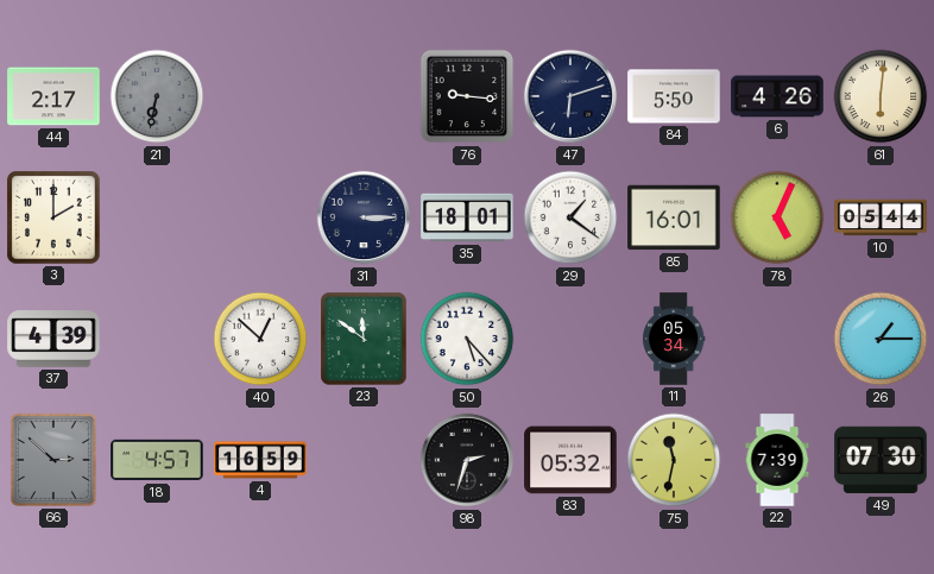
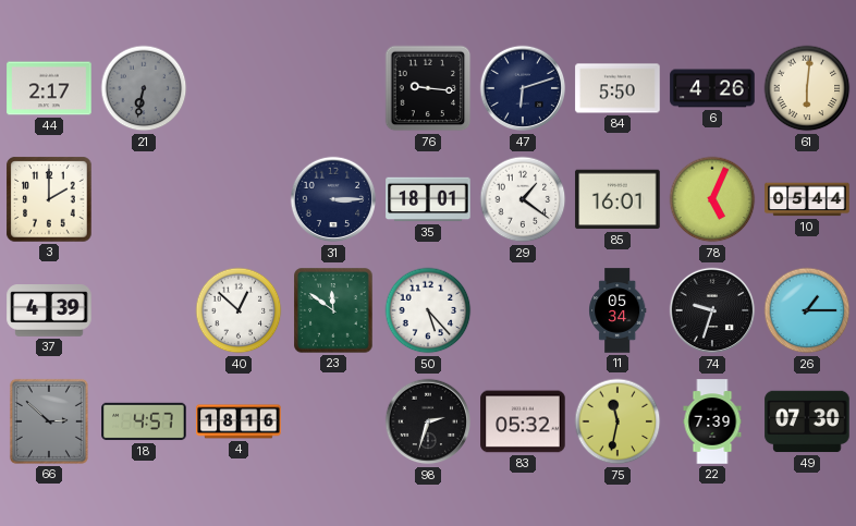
74: none -> 9:33
4: 16:59 -> 18:16
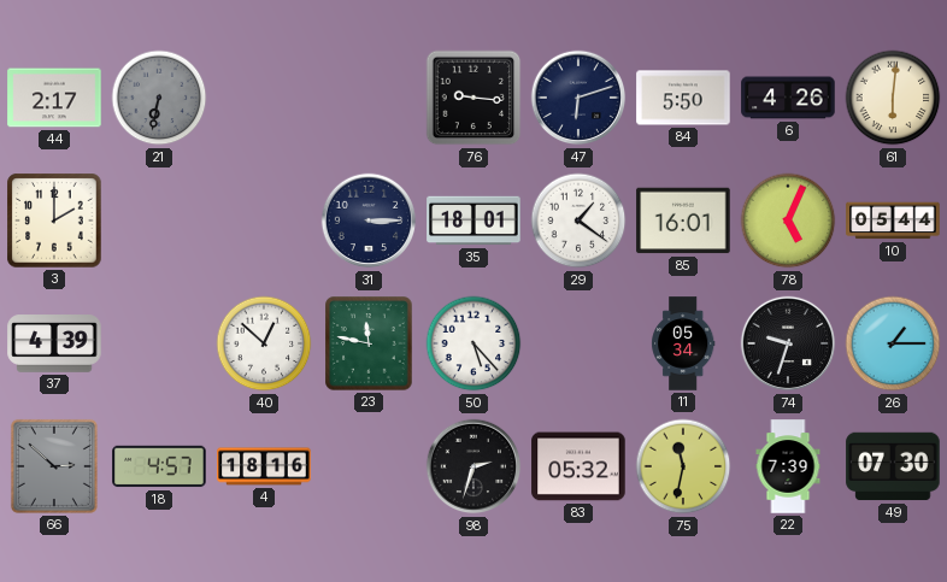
23: 11:51 -> 11:47
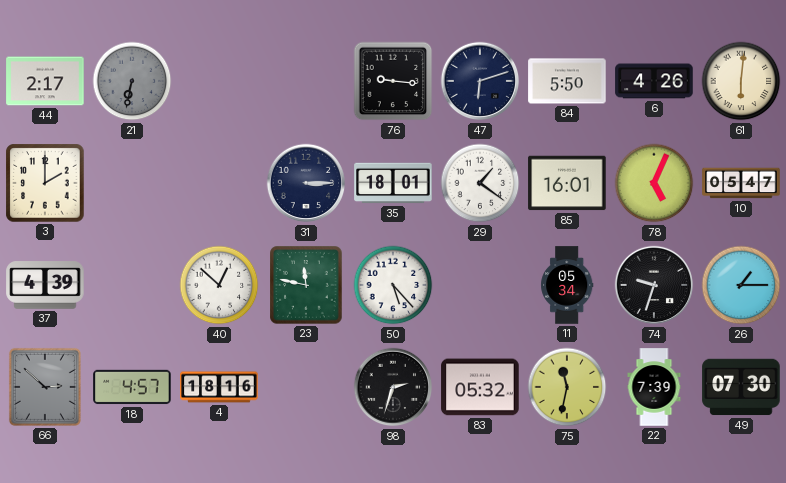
10: 05:44 -> 05:47
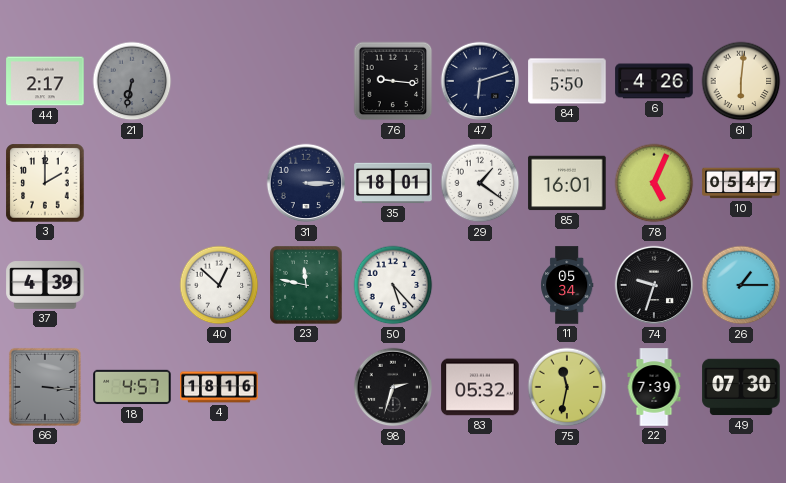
66: 2:52 -> 3:16
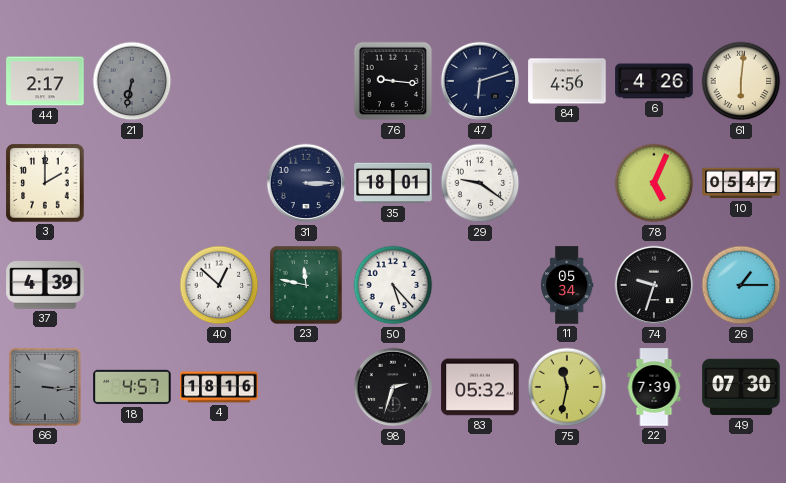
84: 5:50 -> 4:56
29: 1:21 -> 9:21
85: 16:01 -> none
